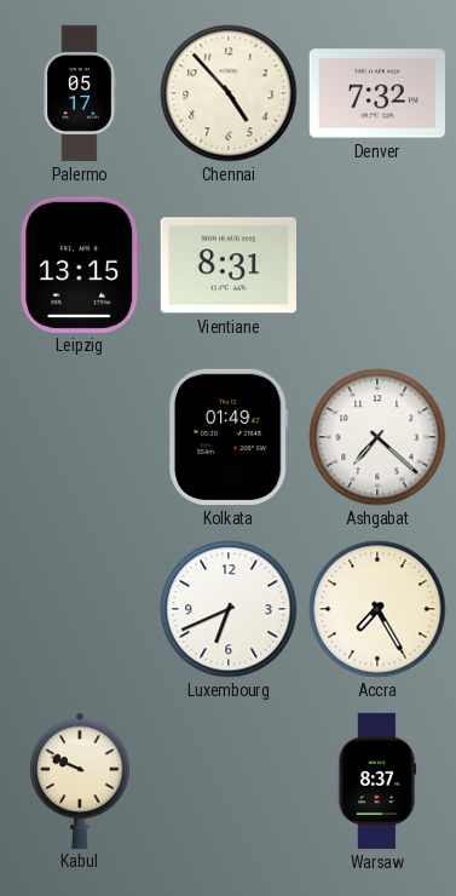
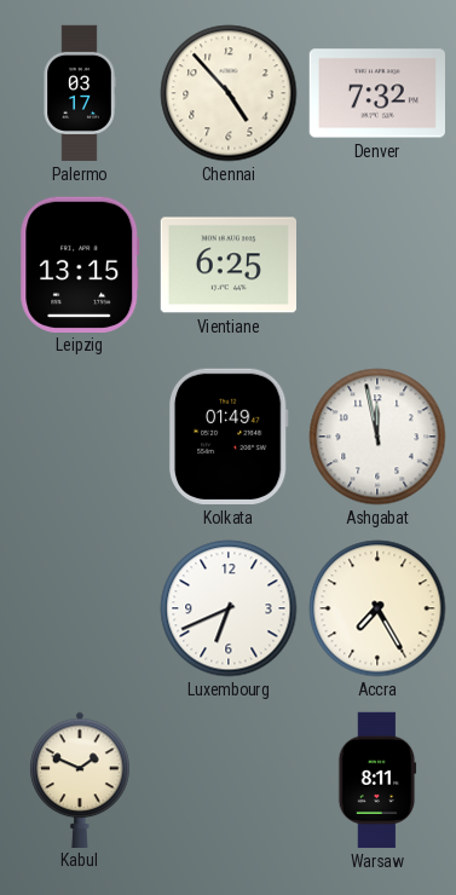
Palermo: 05:17 -> 03:17
Vientiane: 8:31 -> 6:25
Ashgabat: 7:22 -> 11:58
Kabul: 9:49 -> 1:49
Warsaw: 8:37 -> 8:11
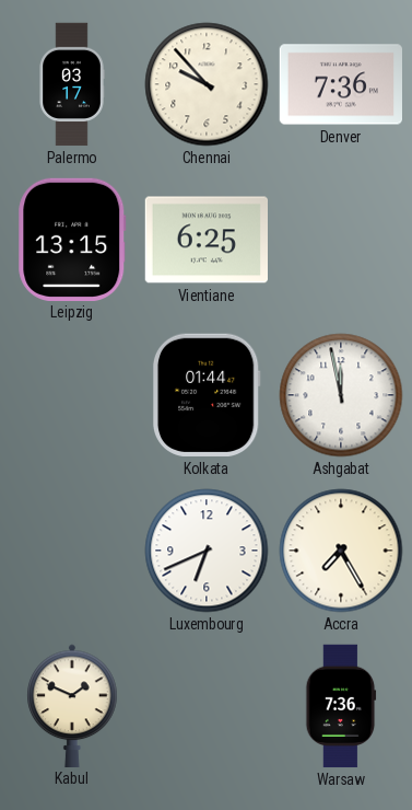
Chennai: 4:53 -> 9:53
Denver: 7:32 -> 7:36
Kolkata: 01:49 -> 01:44
Warsaw: 8:11 -> 7:36
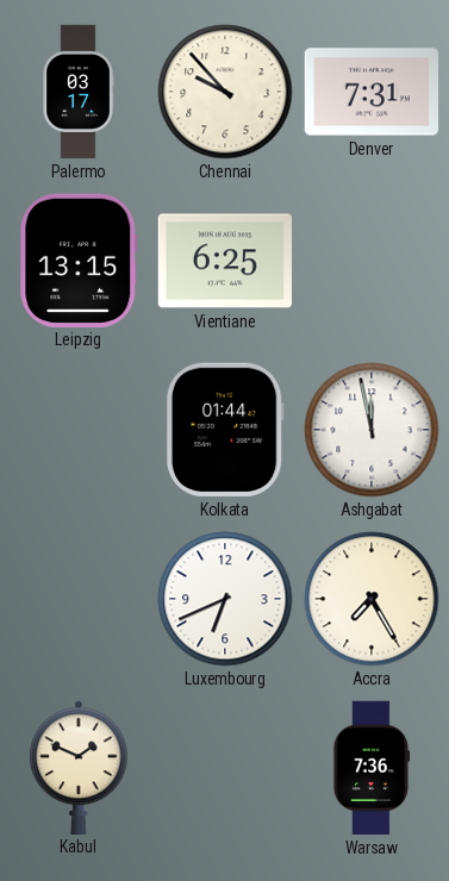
Denver: 7:36 -> 7:31
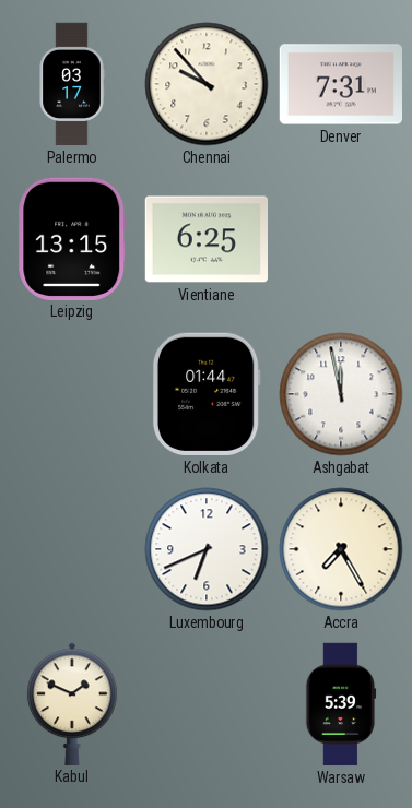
Warsaw: 7:36 -> 5:39
